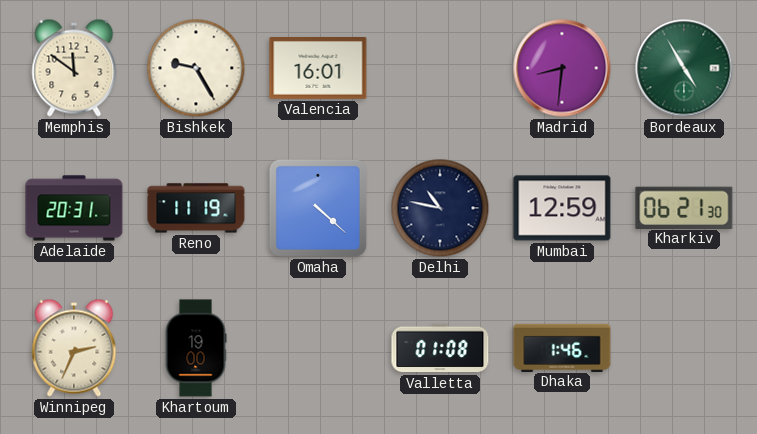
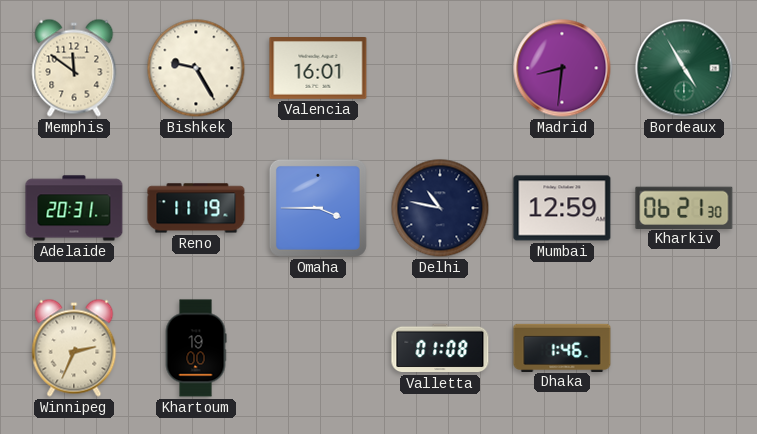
Omaha: 4:22 -> 3:45
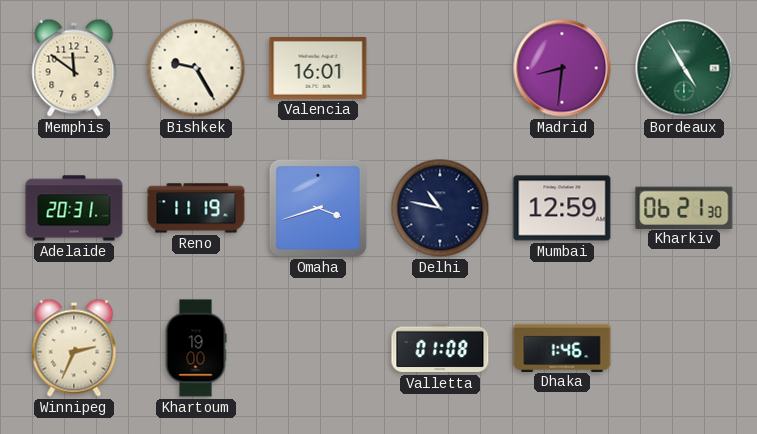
Omaha: 3:45 -> 3:42
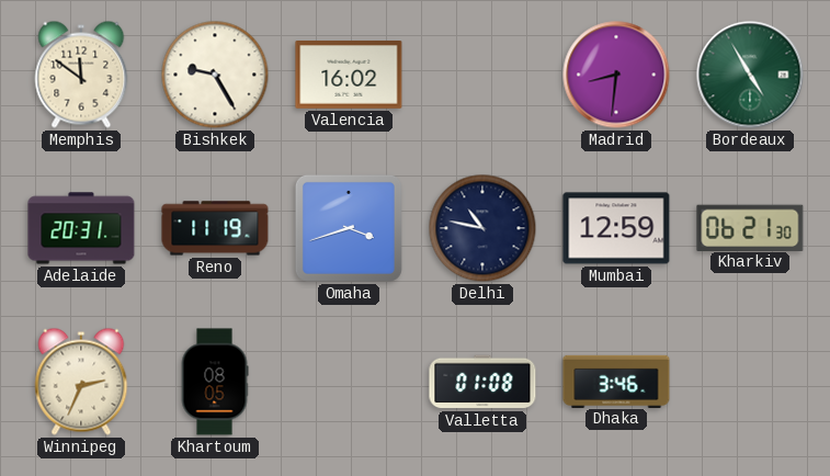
Valencia: 16:01 -> 16:02
Khartoum: 19:00 -> 08:05
Dhaka: 1:46 -> 3:46
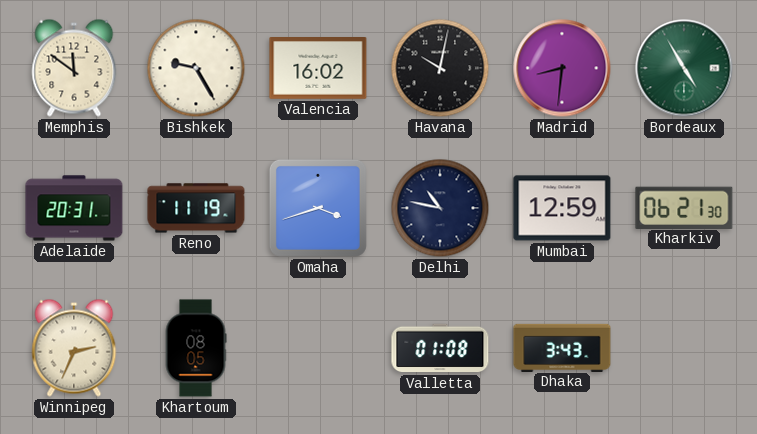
Havana: none -> 10:02
Dhaka: 3:46 -> 3:43
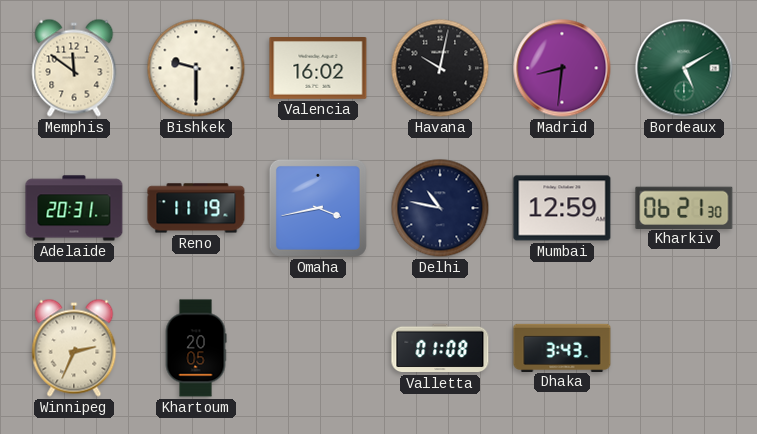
Bishkek: 9:25 -> 9:30
Bordeaux: 4:55 -> 5:10
Omaha: 3:42 -> 3:43
Khartoum: 08:05 -> 20:05
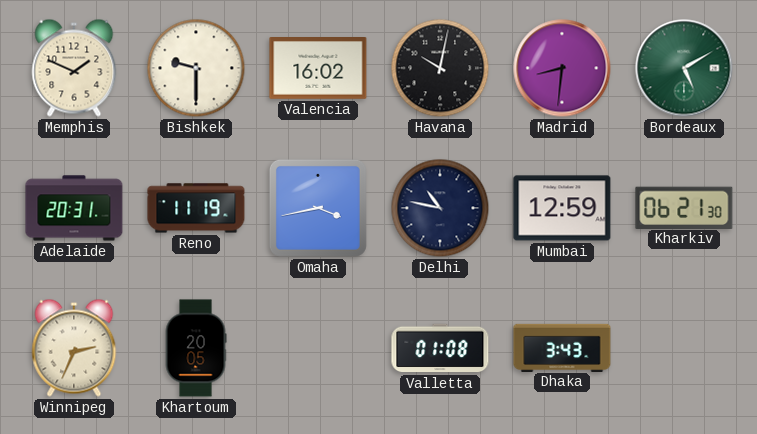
Memphis: 11:51 -> 1:49
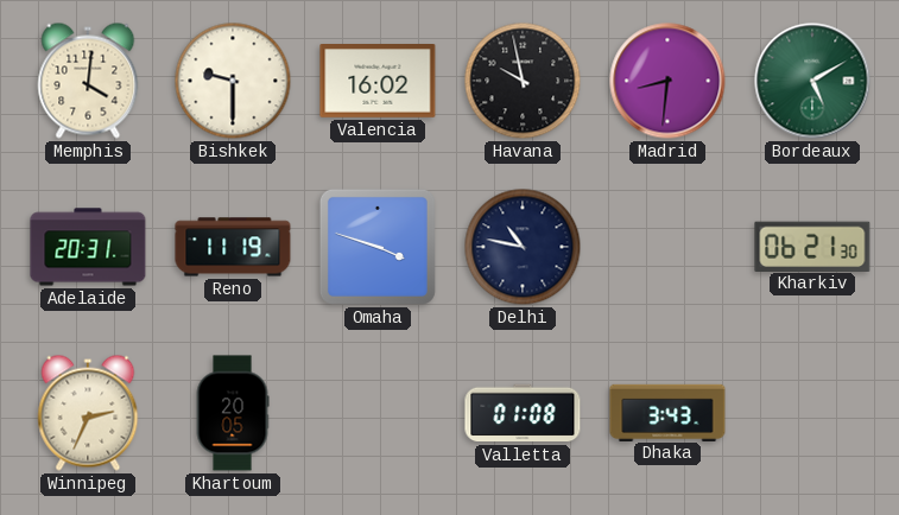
Memphis: 1:49 -> 4:01
Havana: 10:02 -> 9:58
Omaha: 3:43 -> 3:48
Mumbai: 12:59 -> none
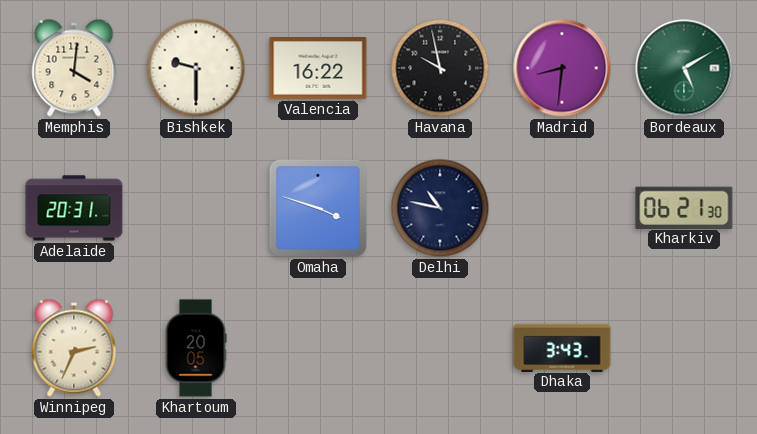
Valencia: 16:02 -> 16:22
Reno: 11:19 -> none
Valletta: 01:08 -> none
